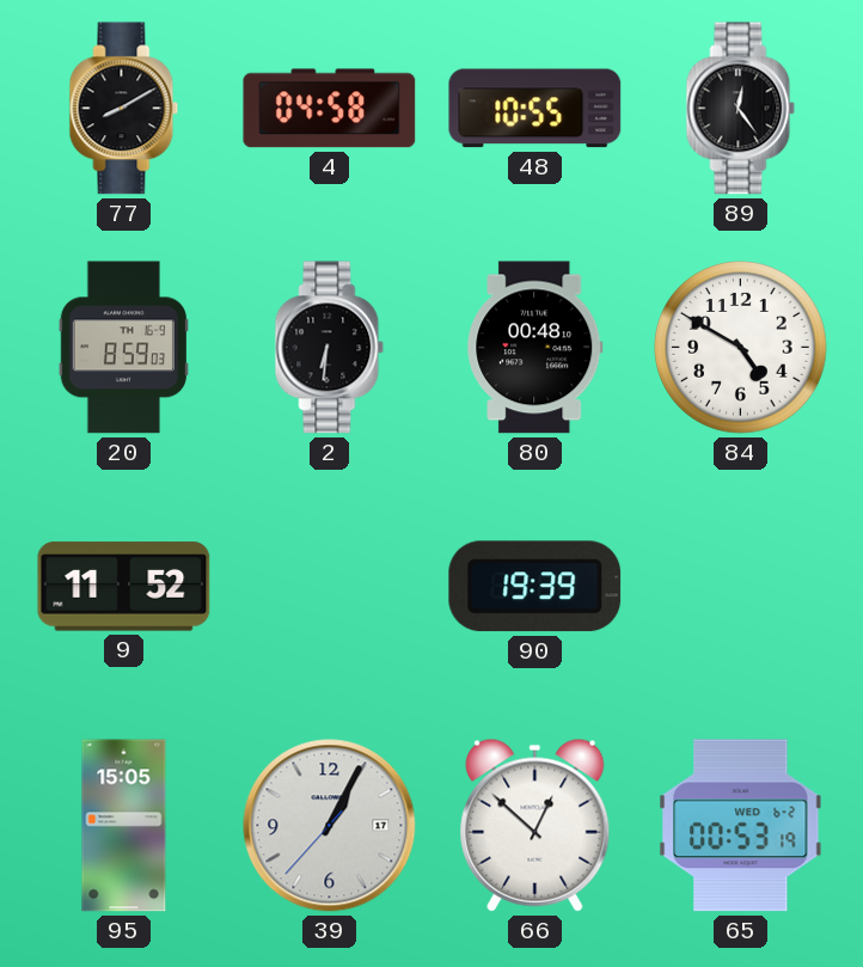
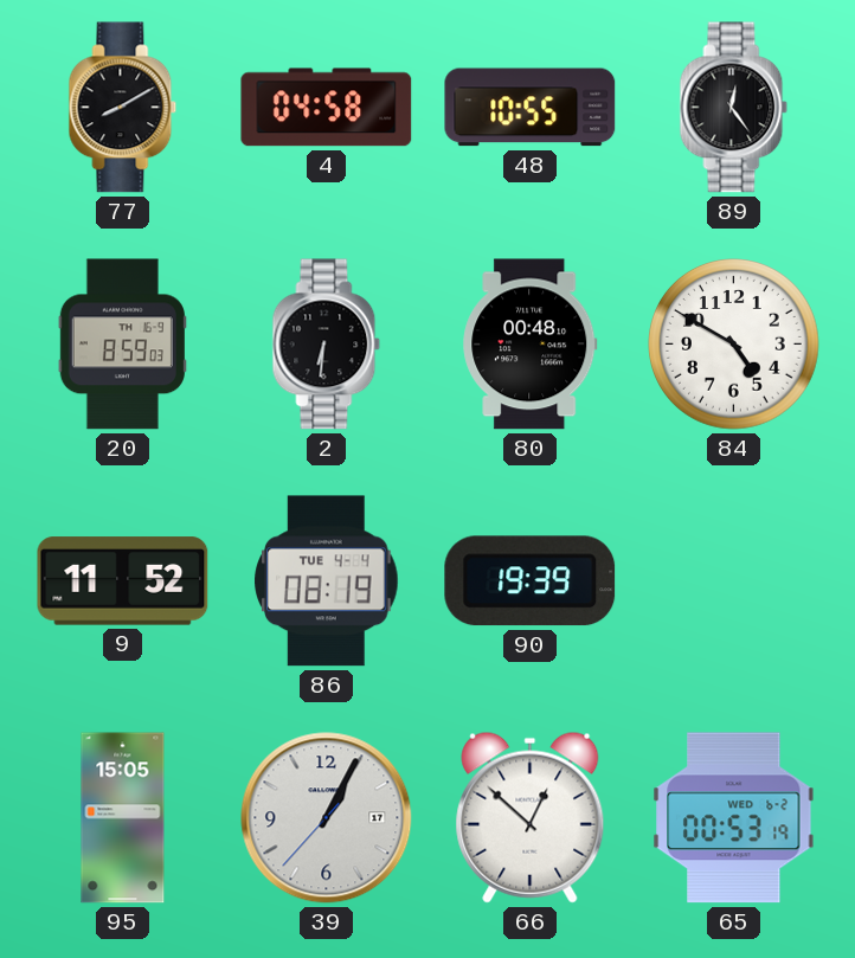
86: none -> 08:19
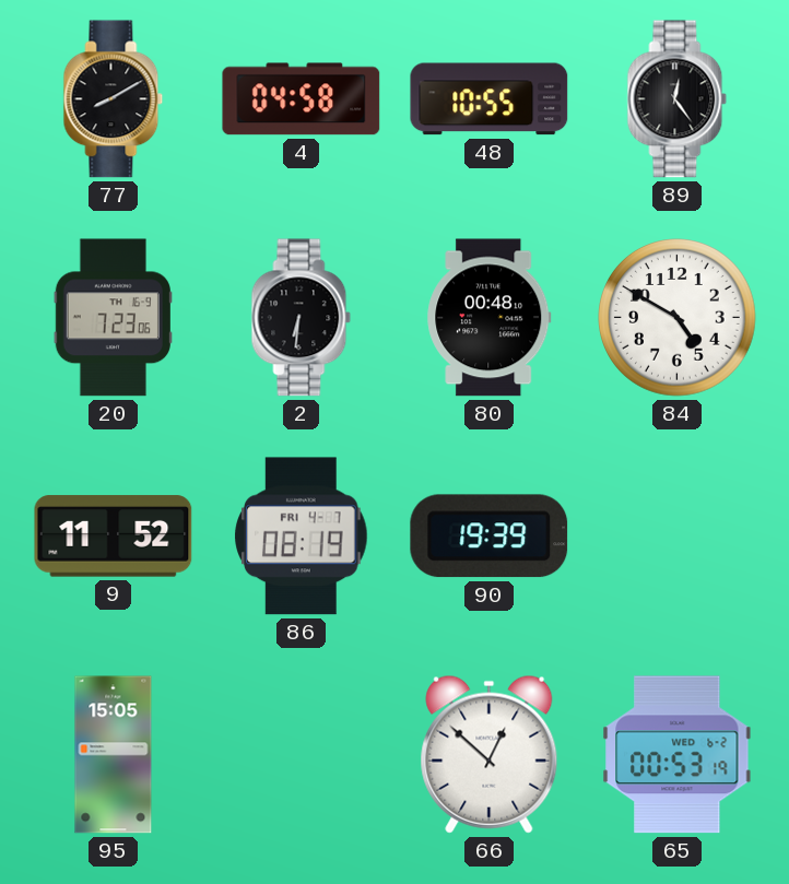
20: 8:59 -> 7:23
86 date: TUE 4-4 -> FRI 4-7
39: 1:04 -> none
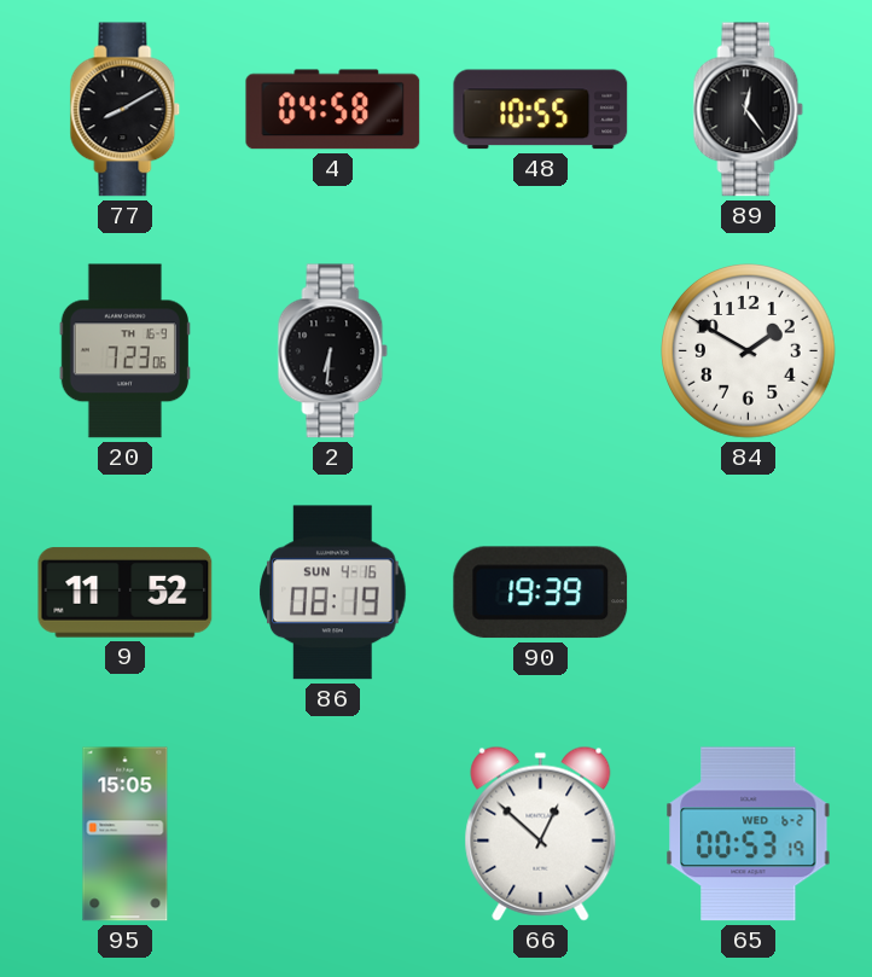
80: 00:48 -> none
84: 4:50 -> 1:50
86 date: FRI 4-7 -> SUN 4-16
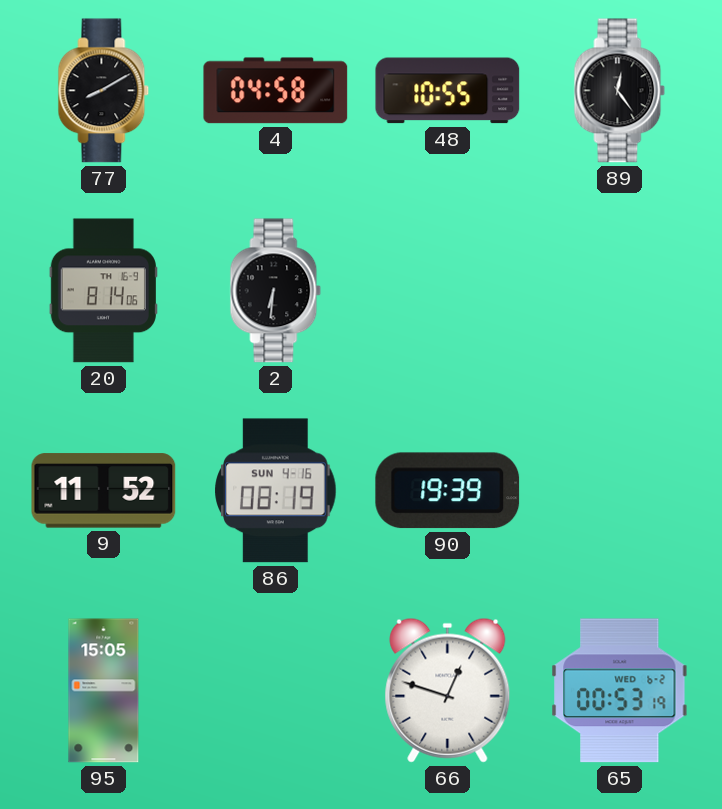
20: 7:23 -> 8:14
84: 1:50 -> none
66: 12:52 -> 12:48
